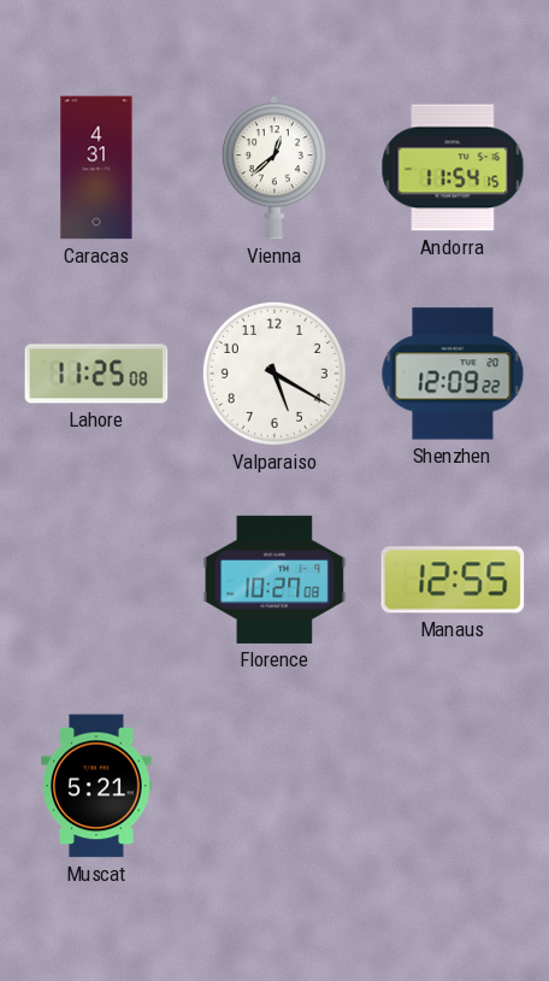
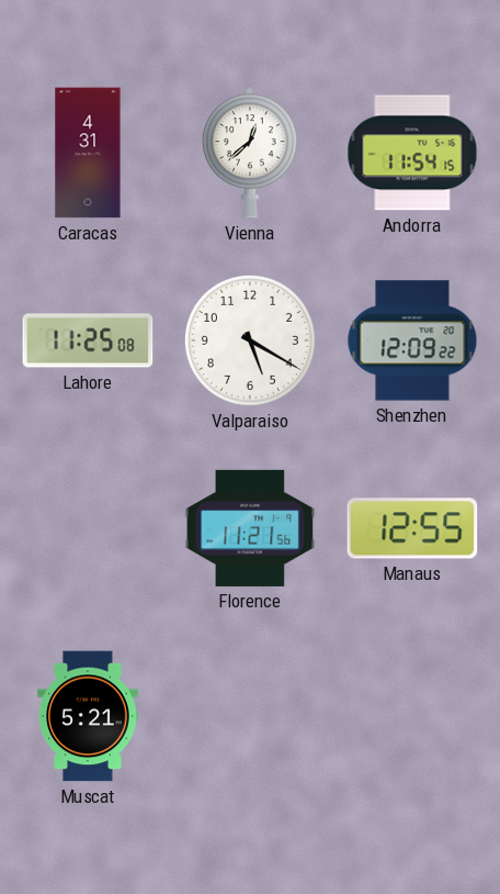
Florence: 10:27 -> 11:21
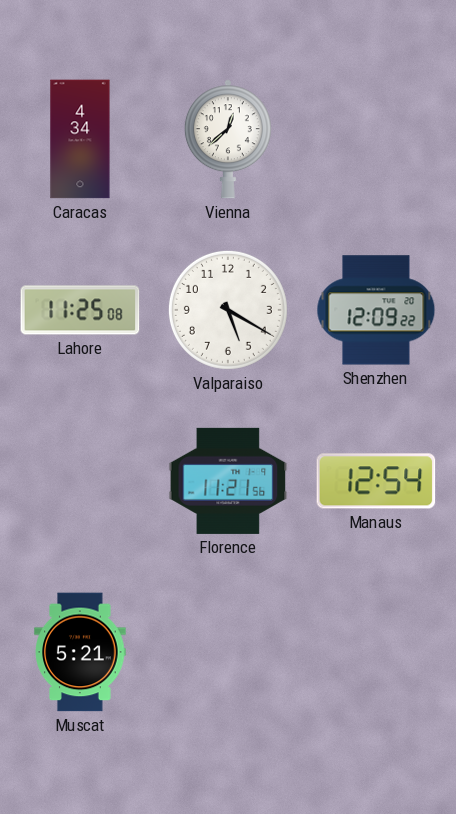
Caracas: 4:31 -> 4:34
Andorra: 11:54 -> none
Manaus: 12:55 -> 12:54
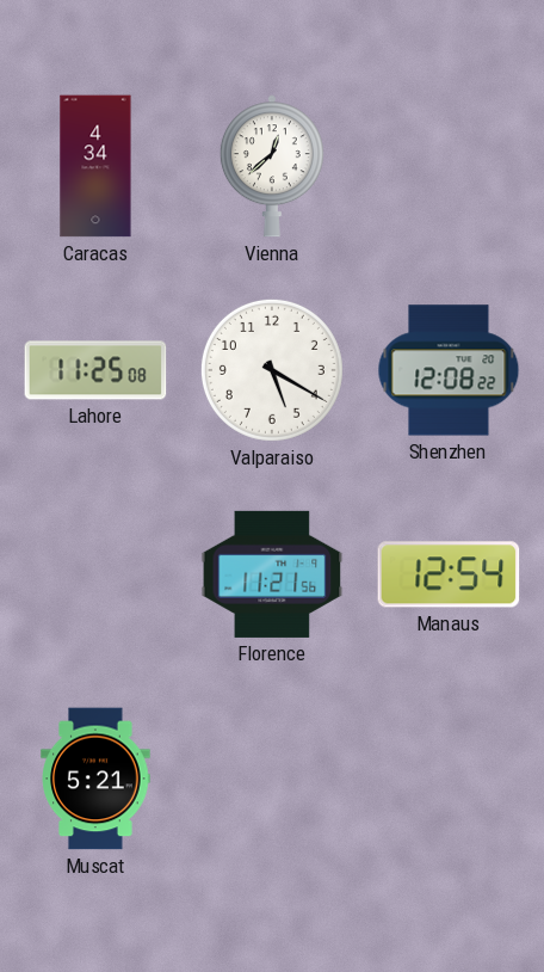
Shenzhen: 12:09 -> 12:08
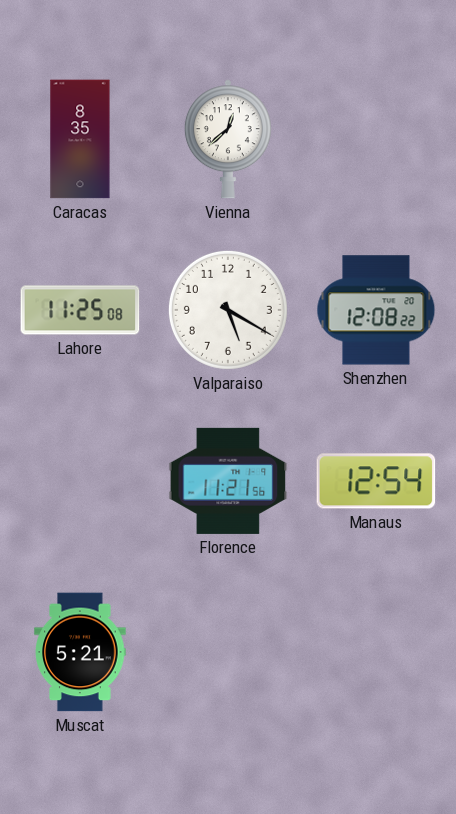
Caracas: 4:34 -> 8:35
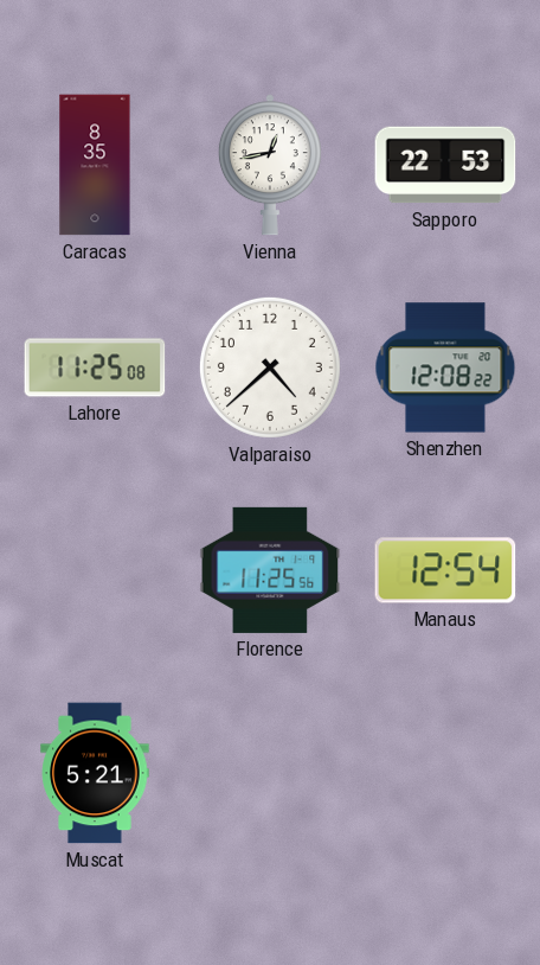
Vienna: 12:38 -> 12:43
Sapporo: none -> 22:53
Valparaiso: 5:20 -> 4:38
Florence: 11:21 -> 11:25
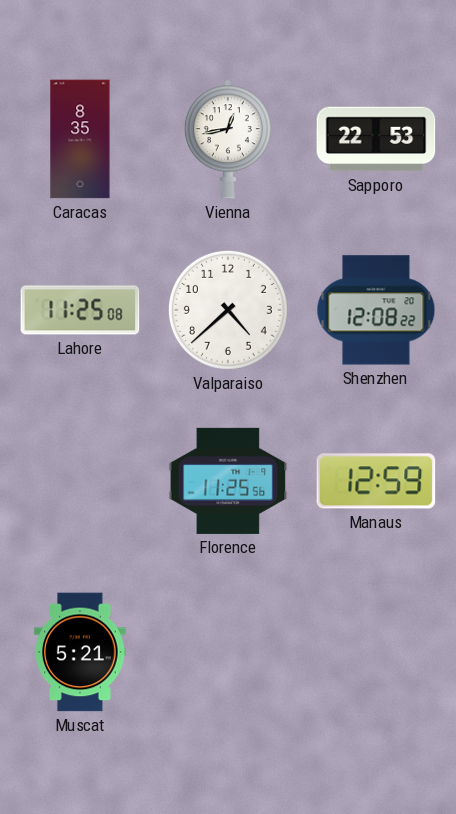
Manaus: 12:54 -> 12:59
